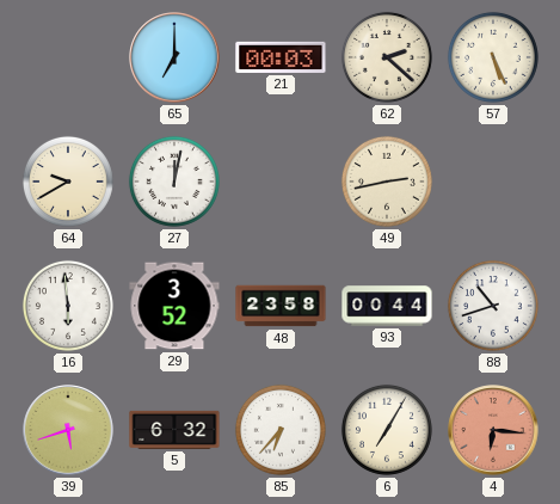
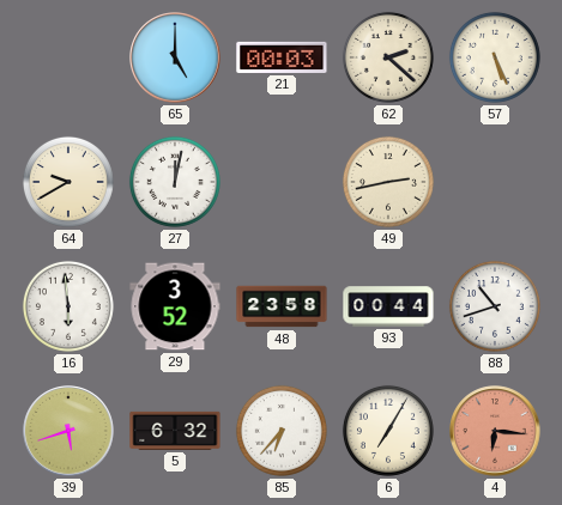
65: 7:00 -> 5:00
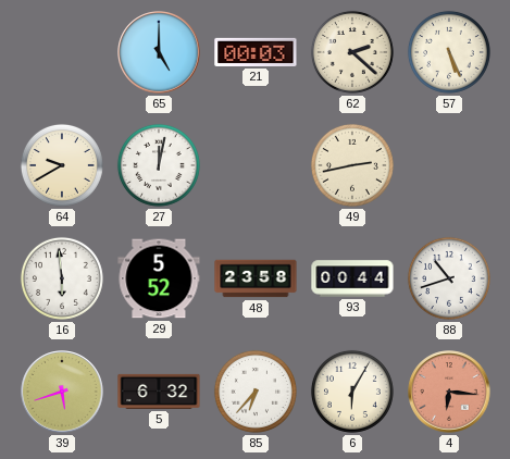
29: 3:52 -> 5:52
6: 7:05 -> 6:05
